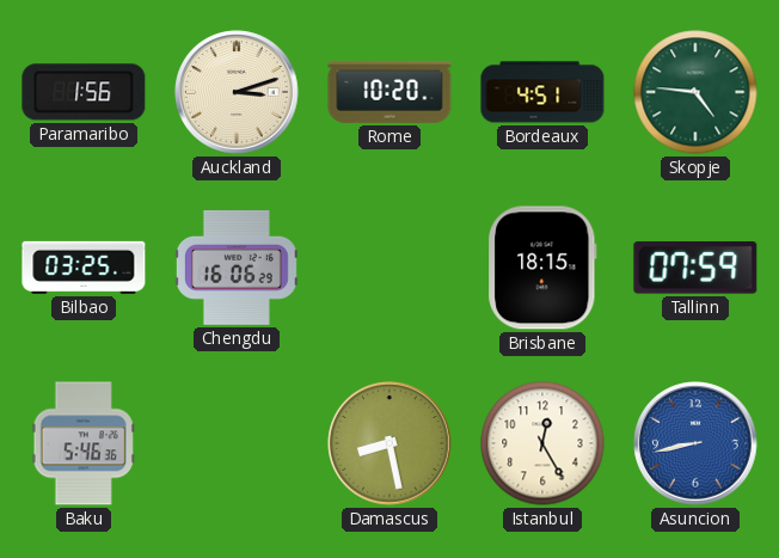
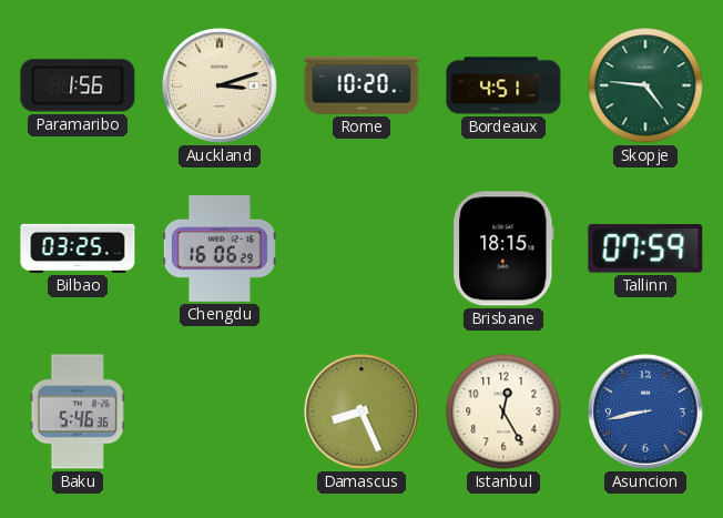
Damascus: 8:28 -> 8:26
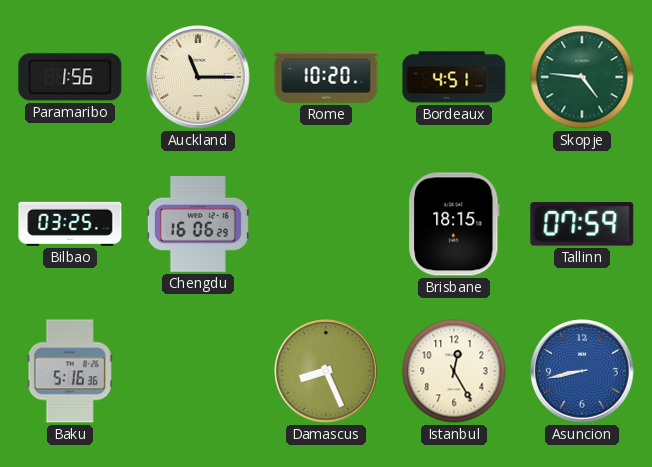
Auckland: 3:12 -> 11:15
Baku: 5:46 -> 5:16
